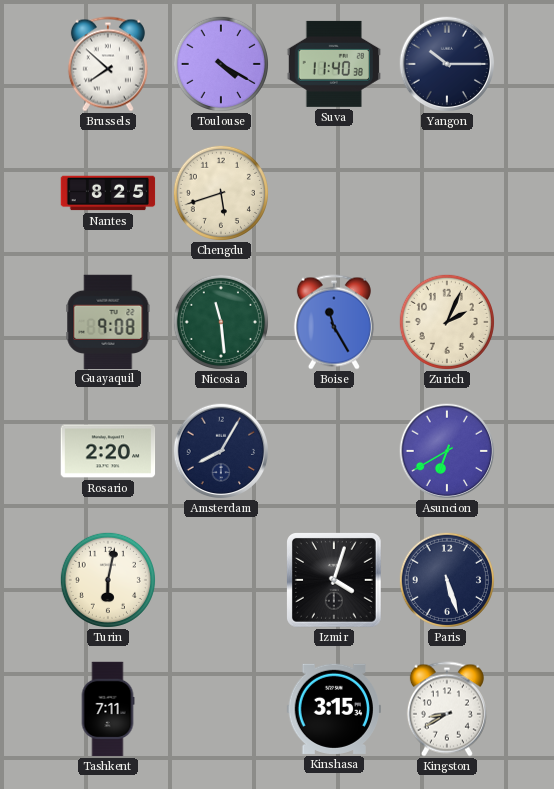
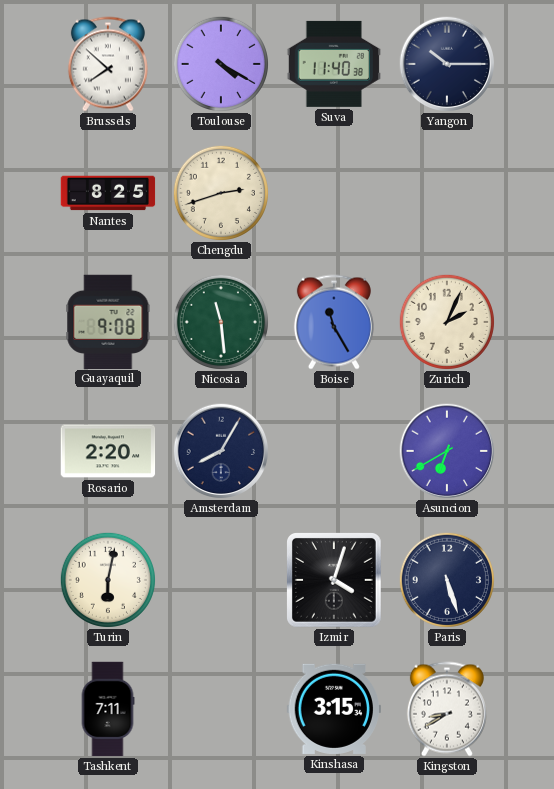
Chengdu: 5:42 -> 2:42
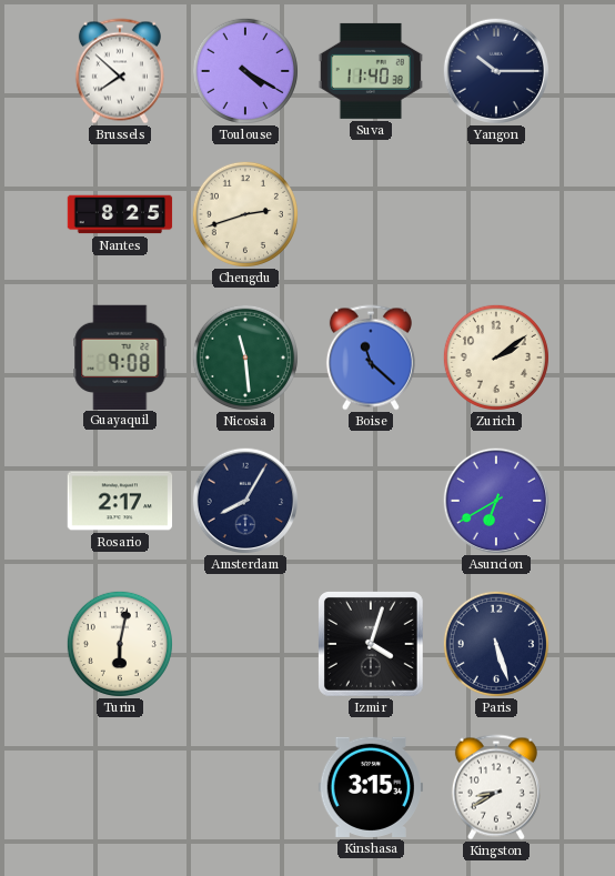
Boise: 11:25 -> 11:22
Zurich: 2:04 -> 2:09
Rosario: 2:20 -> 2:17
Tashkent: 7:11 -> none
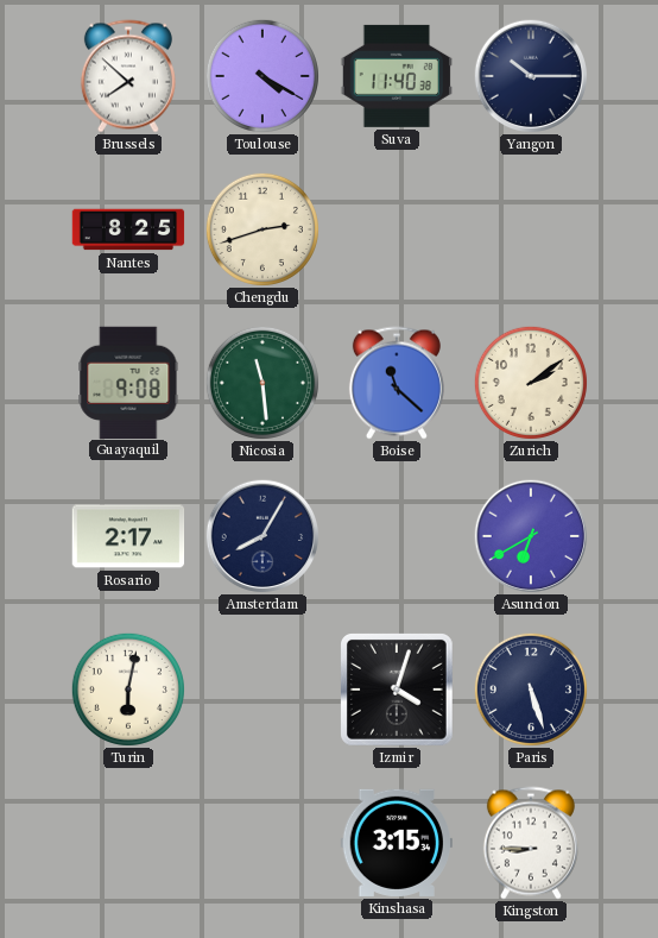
Kingston: 8:40 -> 8:45
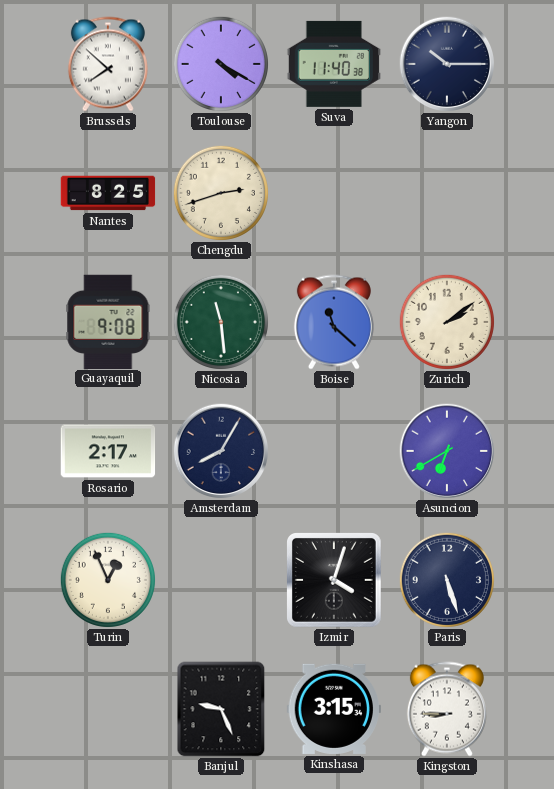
Turin: 6:02 -> 12:56
Banjul: none -> 9:26
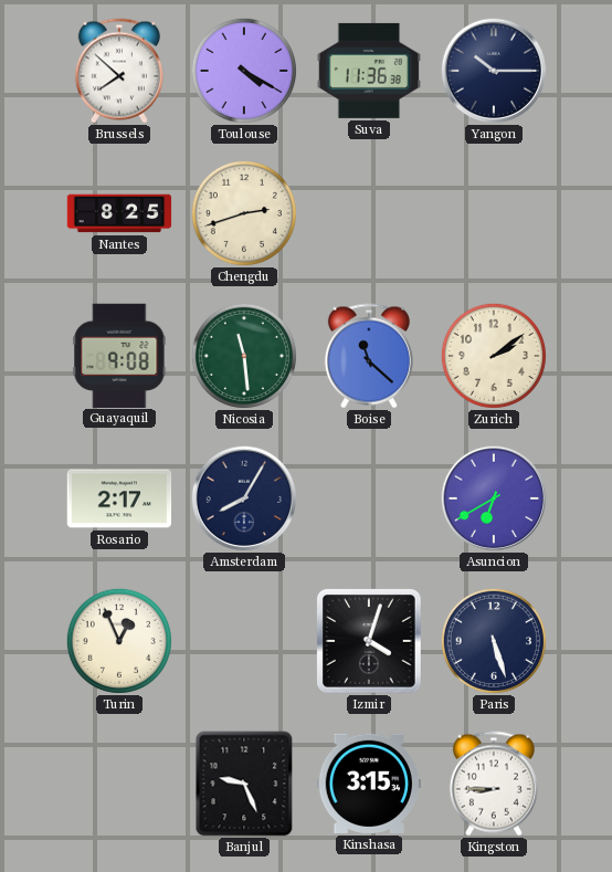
Suva: 11:40 -> 11:36
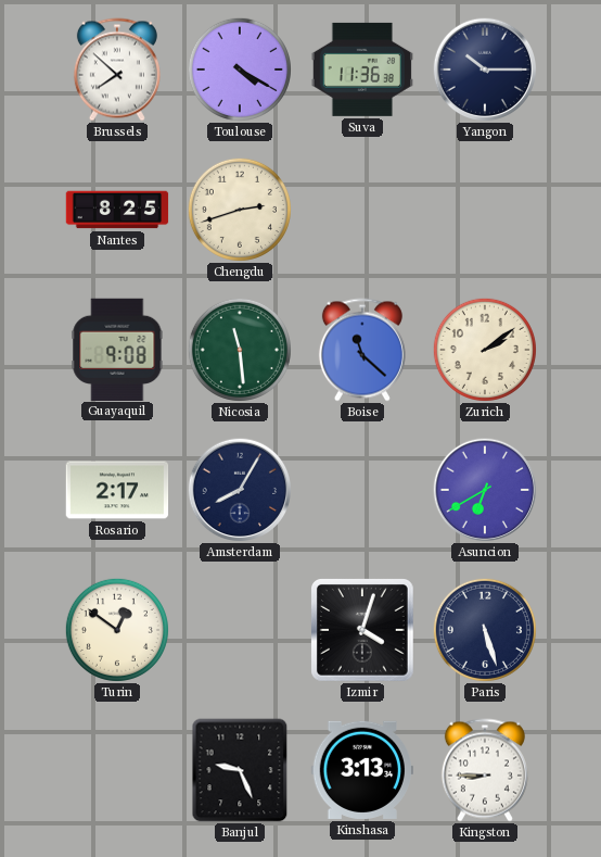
Turin: 12:56 -> 12:51
Kinshasa: 3:15 -> 3:13
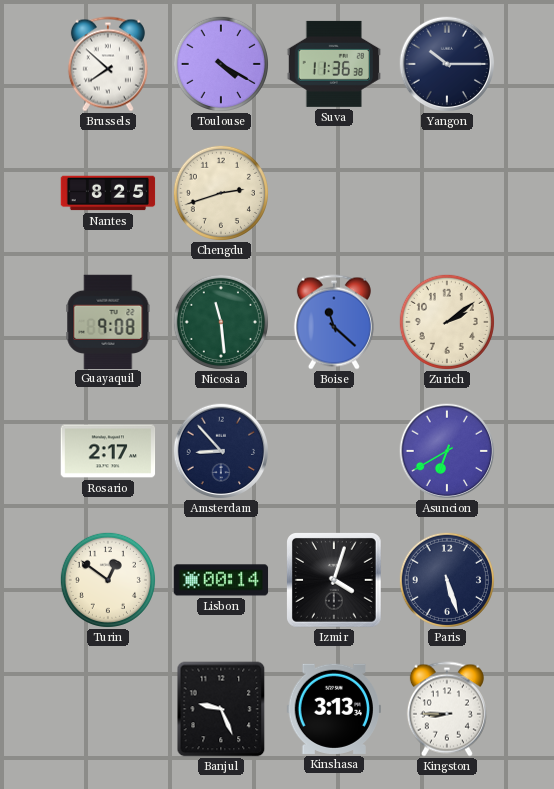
Amsterdam: 8:05 -> 8:53
Lisbon: none -> 00:14
